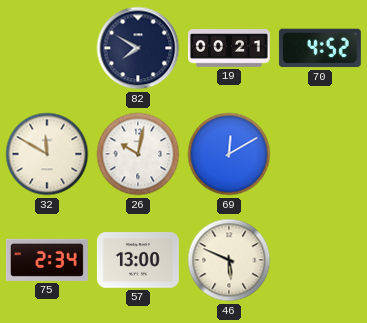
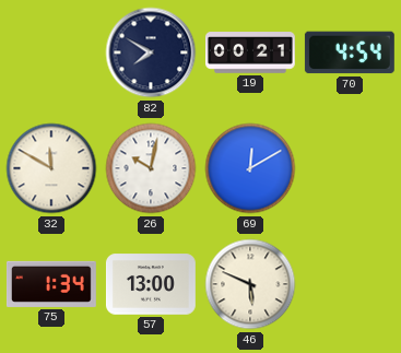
70: 4:52 -> 4:54
75: 2:34 -> 1:34
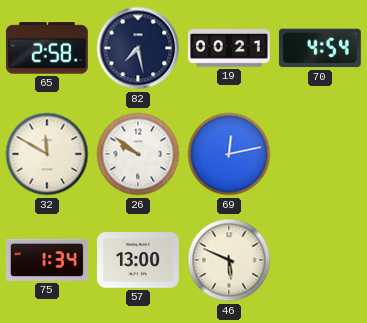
65: none -> 2:58
82: 7:50 -> 7:28
26: 10:02 -> 9:51
69: 12:10 -> 12:13
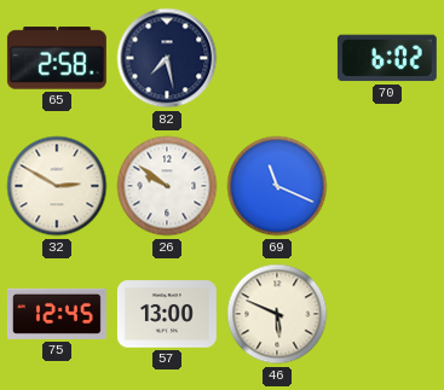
19: 00:21 -> none
70: 4:54 -> 6:02
32: 11:50 -> 2:50
69: 12:13 -> 11:19
75: 1:34 -> 12:45
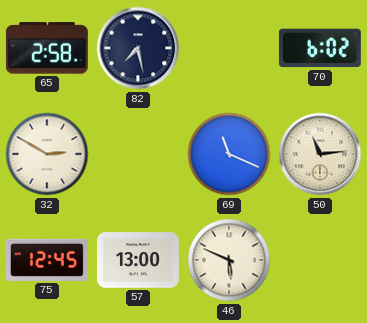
26: 9:51 -> none
50: none -> 11:14
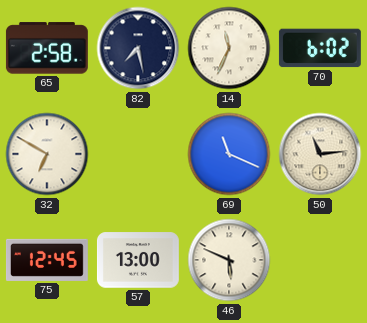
14: none -> 11:34
32: 2:50 -> 6:50
